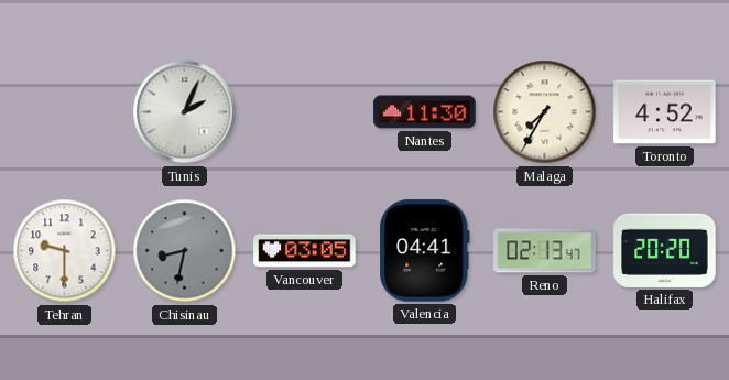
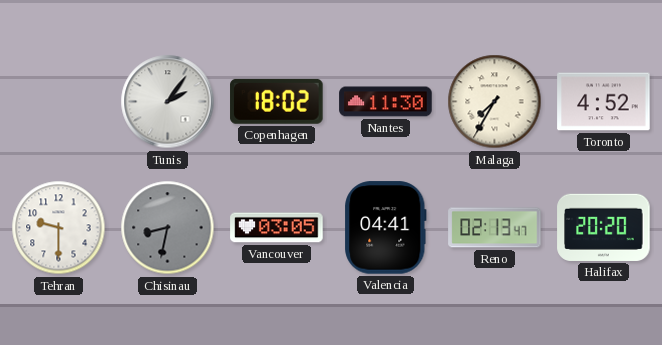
Tunis: 2:04 -> 2:06
Copenhagen: none -> 18:02
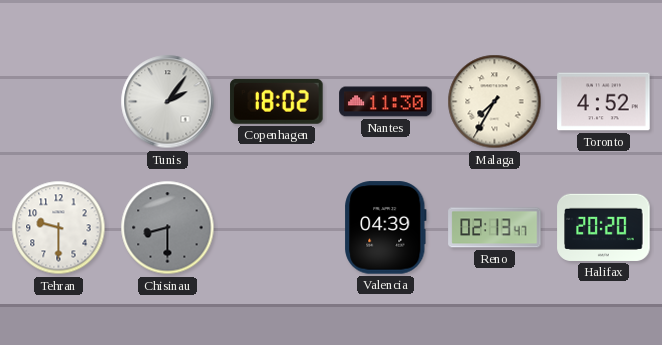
Chisinau: 8:32 -> 8:30
Vancouver: 03:05 -> none
Valencia: 04:41 -> 04:39
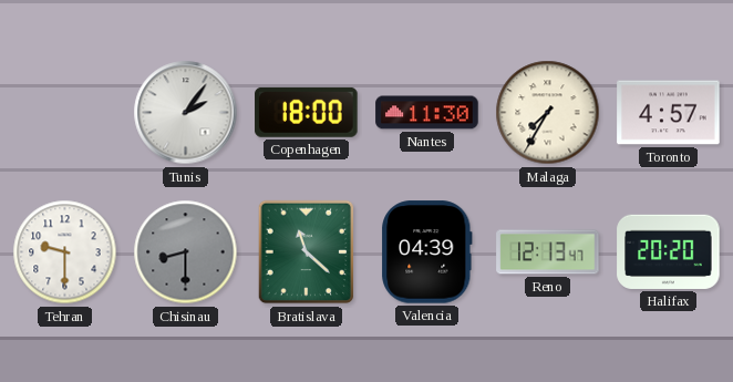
Copenhagen: 18:02 -> 18:00
Toronto: 4:52 -> 4:57
Bratislava: none -> 11:22
Reno: 02:13 -> 12:13
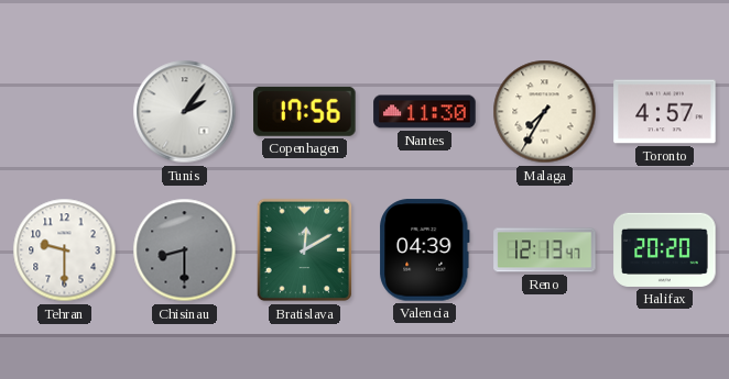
Copenhagen: 18:00 -> 17:56
Bratislava: 11:22 -> 12:10
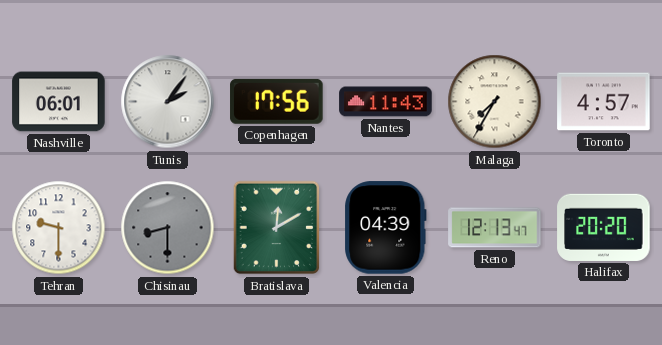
Nashville: none -> 06:01
Nantes: 11:30 -> 11:43
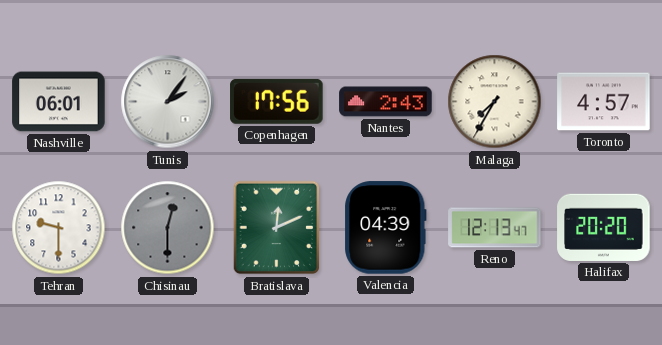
Nantes: 11:43 -> 2:43
Chisinau: 8:30 -> 12:30
Bratislava: 12:10 -> 12:11
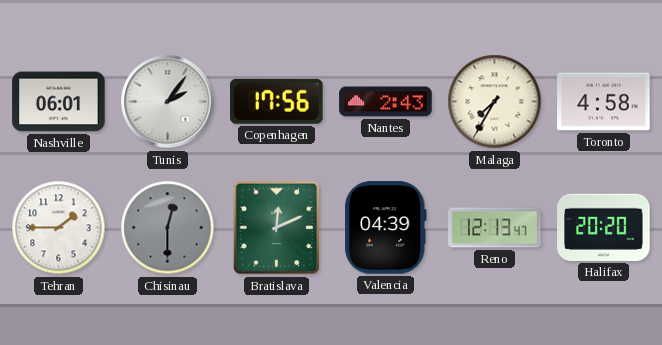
Toronto: 4:57 -> 4:58
Tehran: 9:30 -> 1:45
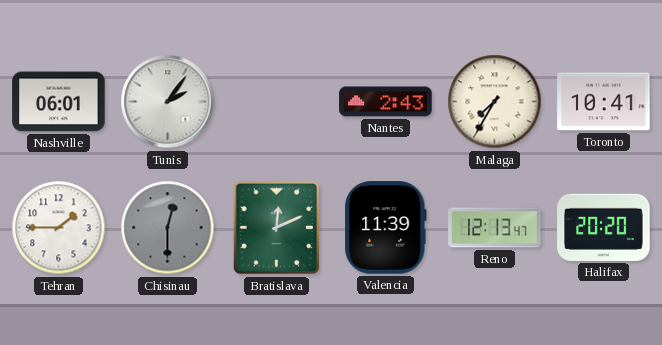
Copenhagen: 17:56 -> none
Toronto: 4:58 -> 10:41
Valencia: 04:39 -> 11:39
